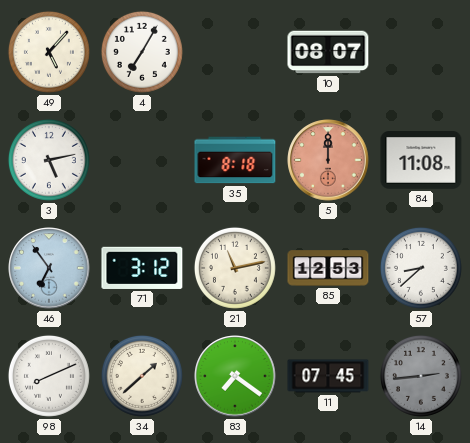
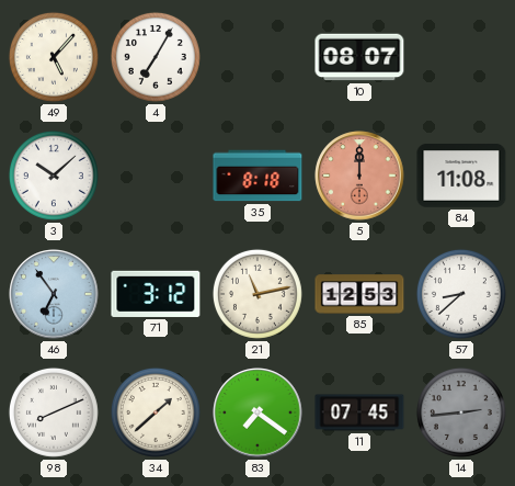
3: 5:13 -> 10:08
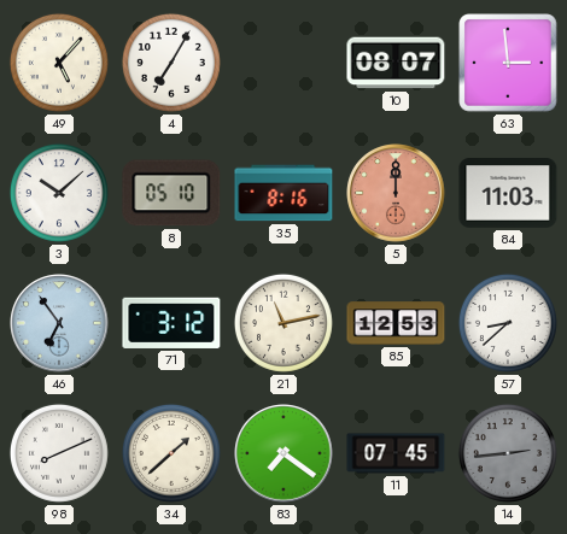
63: none -> 2:59
8: none -> 05:10
35: 8:18 -> 8:16
84: 11:08 -> 11:03
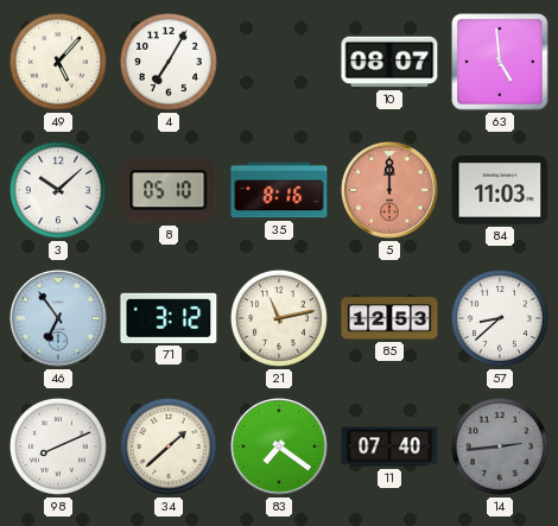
63: 2:59 -> 4:59
11: 07:45 -> 07:40
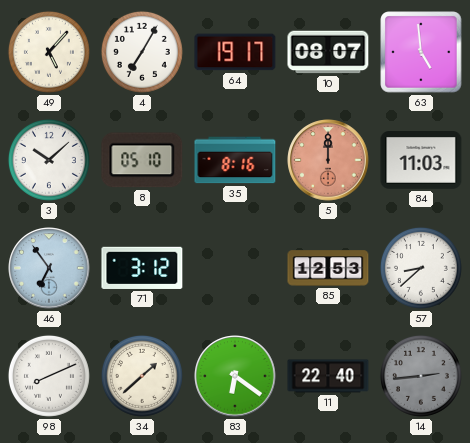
64: none -> 19:17
21: 11:13 -> none
83: 7:21 -> 6:21
11: 07:40 -> 22:40
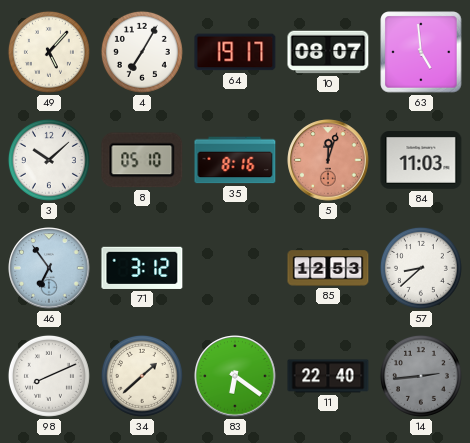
5: 12:00 -> 12:03
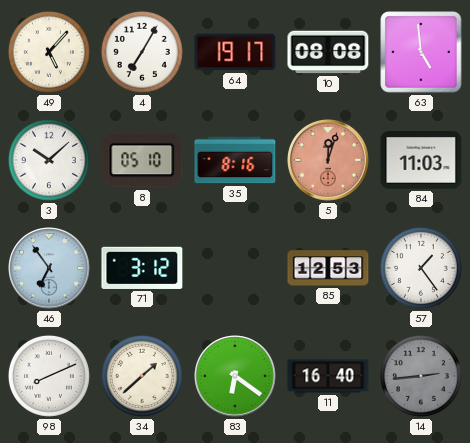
10: 08:07 -> 08:08
57: 8:38 -> 1:24
11: 22:40 -> 16:40
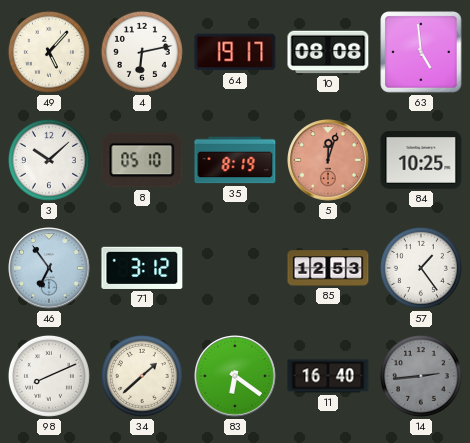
4: 7:05 -> 6:13
35: 8:16 -> 8:19
84: 11:03 -> 10:25
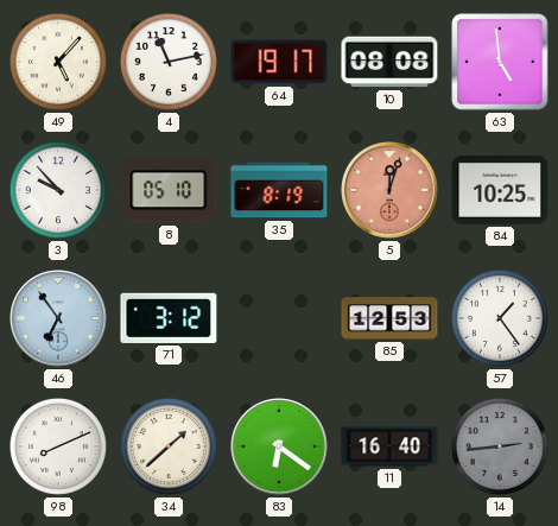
4: 6:13 -> 11:13
3: 10:08 -> 9:53
